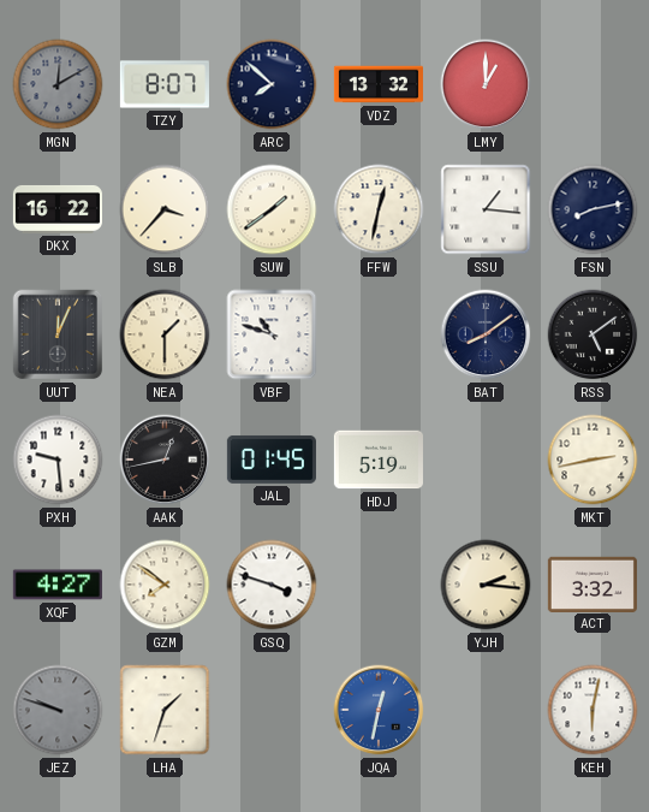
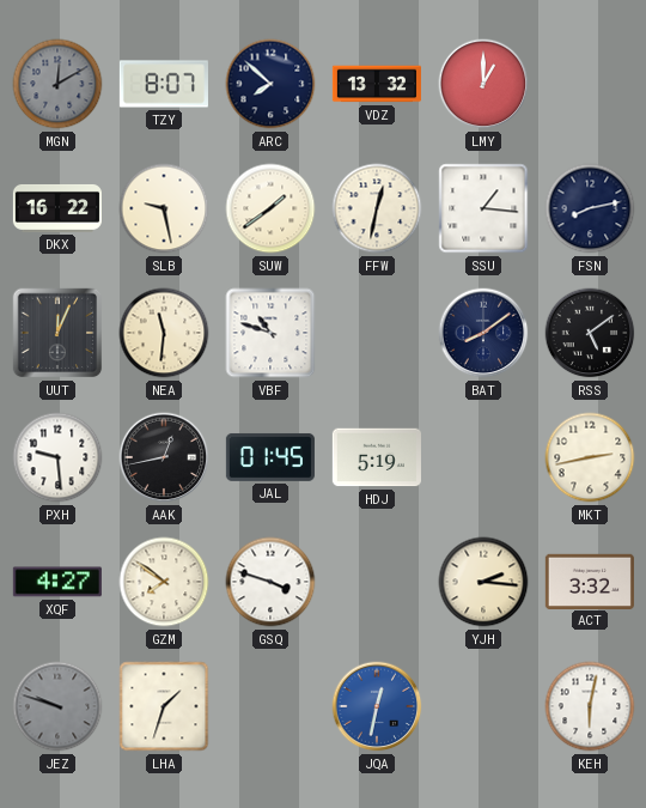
SLB: 3:37 -> 9:28
NEA: 1:30 -> 11:31
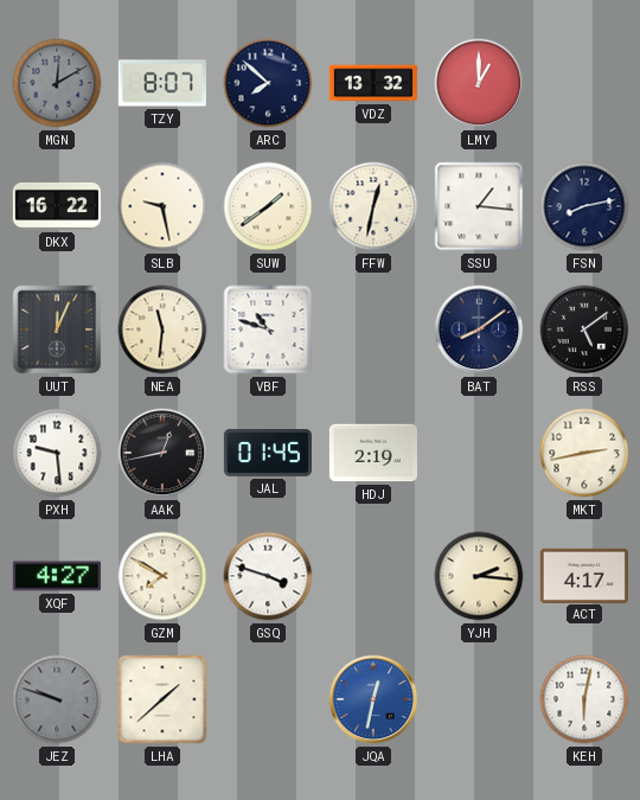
HDJ: 5:19 -> 2:19
GZM: 7:51 -> 7:50
ACT: 3:32 -> 4:17
LHA: 1:33 -> 1:38
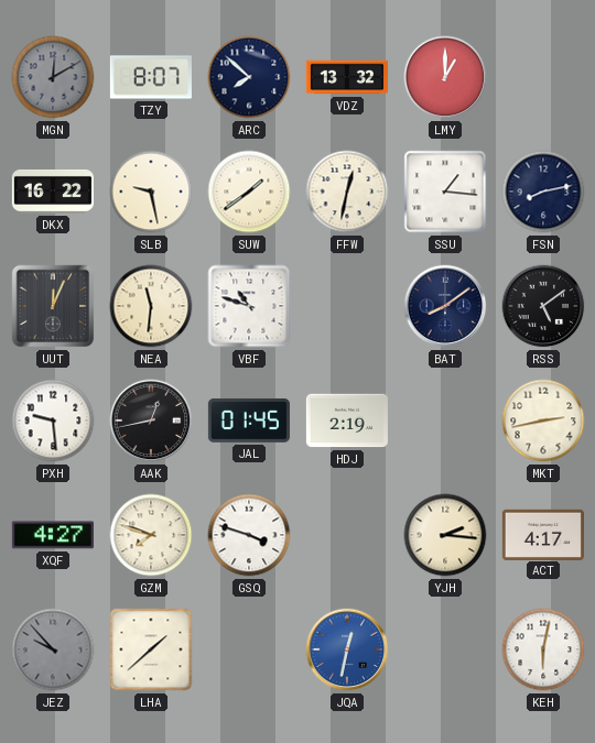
GZM: 7:50 -> 7:48
JEZ: 9:48 -> 9:53
